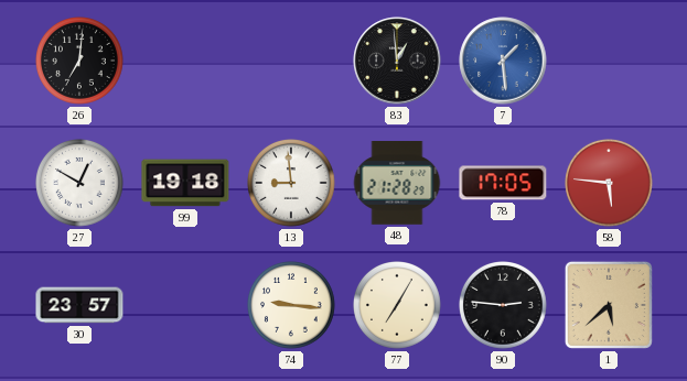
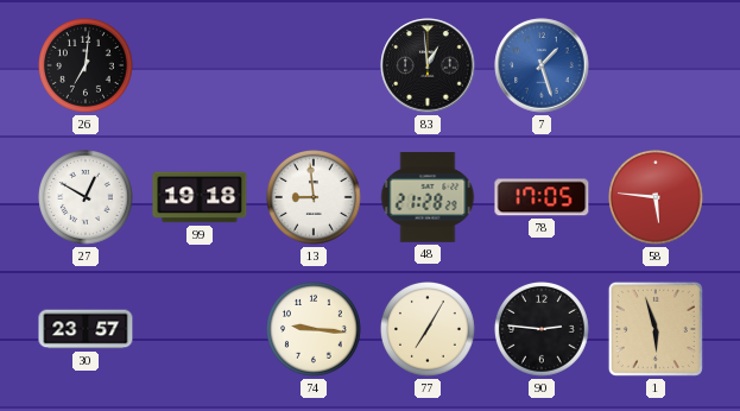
7: 1:29 -> 1:27
1: 5:38 -> 5:57
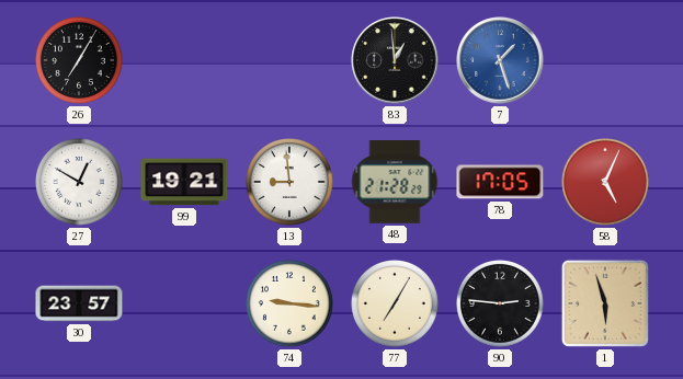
26: 7:01 -> 7:05
99: 19:18 -> 19:21
58: 5:46 -> 5:04
